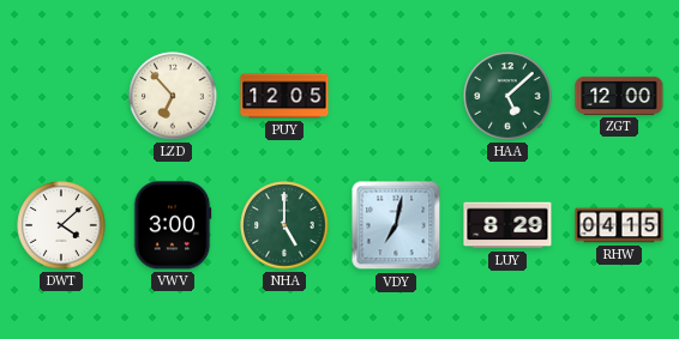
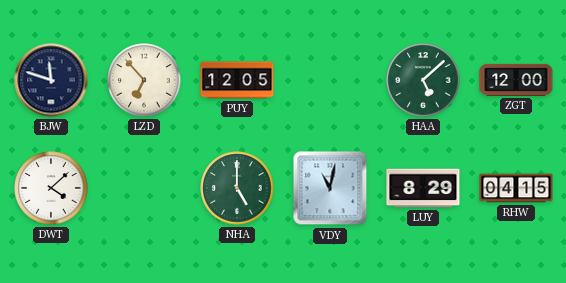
BJW: none -> 11:48
VWV: 3:00 -> none
VDY: 7:02 -> 11:02
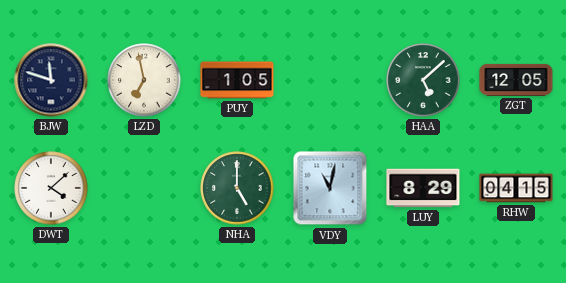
LZD: 6:53 -> 6:58
PUY: 12:05 -> 1:05
ZGT: 12:00 -> 12:05
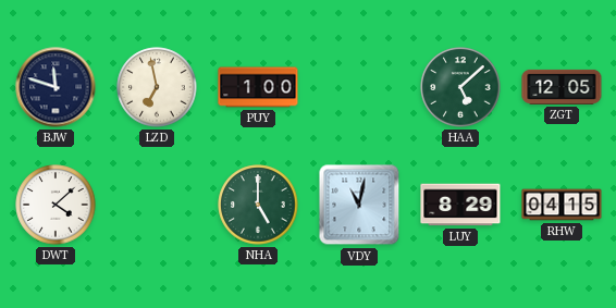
PUY: 1:05 -> 1:00
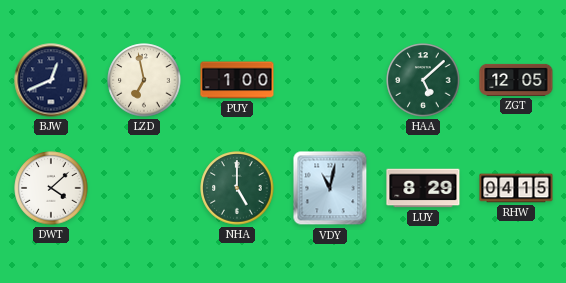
BJW: 11:48 -> 12:41
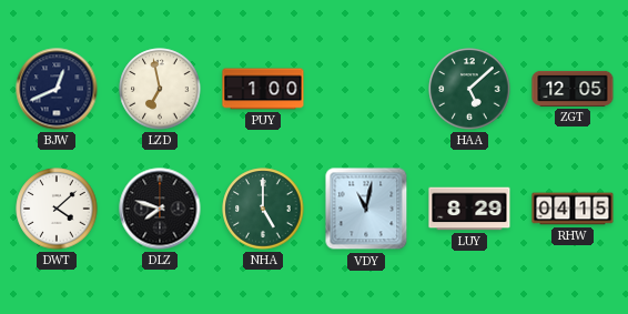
DLZ: none -> 7:48
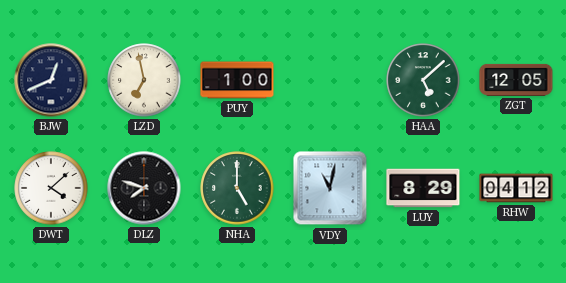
RHW: 04:15 -> 04:12
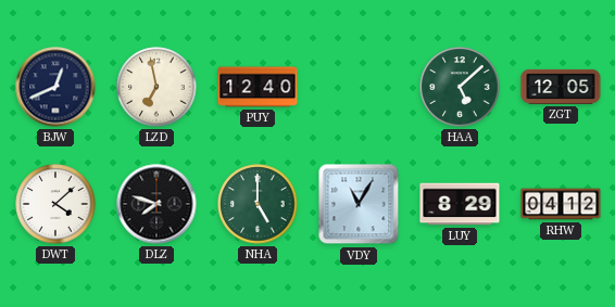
PUY: 1:00 -> 12:40
VDY: 11:02 -> 11:05
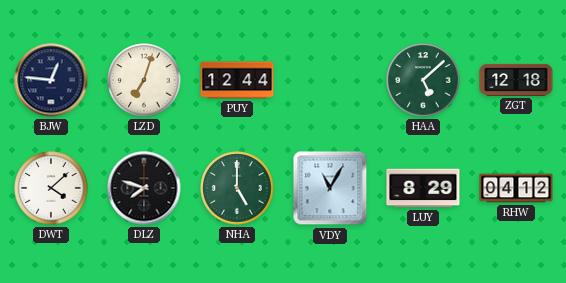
BJW: 12:41 -> 12:46
LZD: 6:58 -> 7:03
PUY: 12:40 -> 12:44
ZGT: 12:05 -> 12:18
